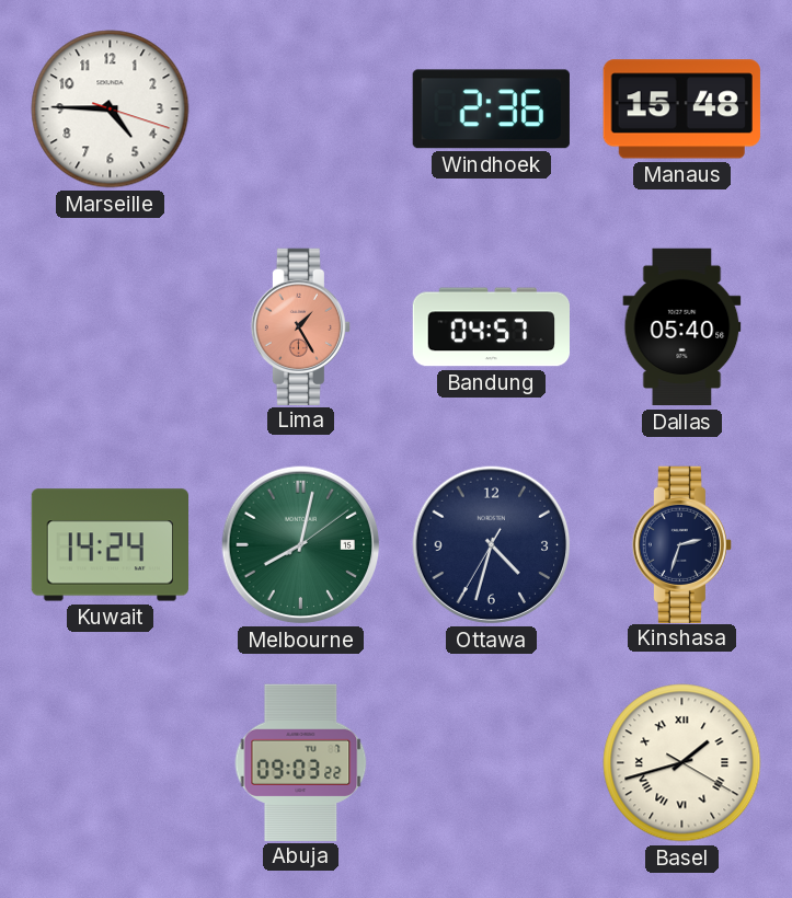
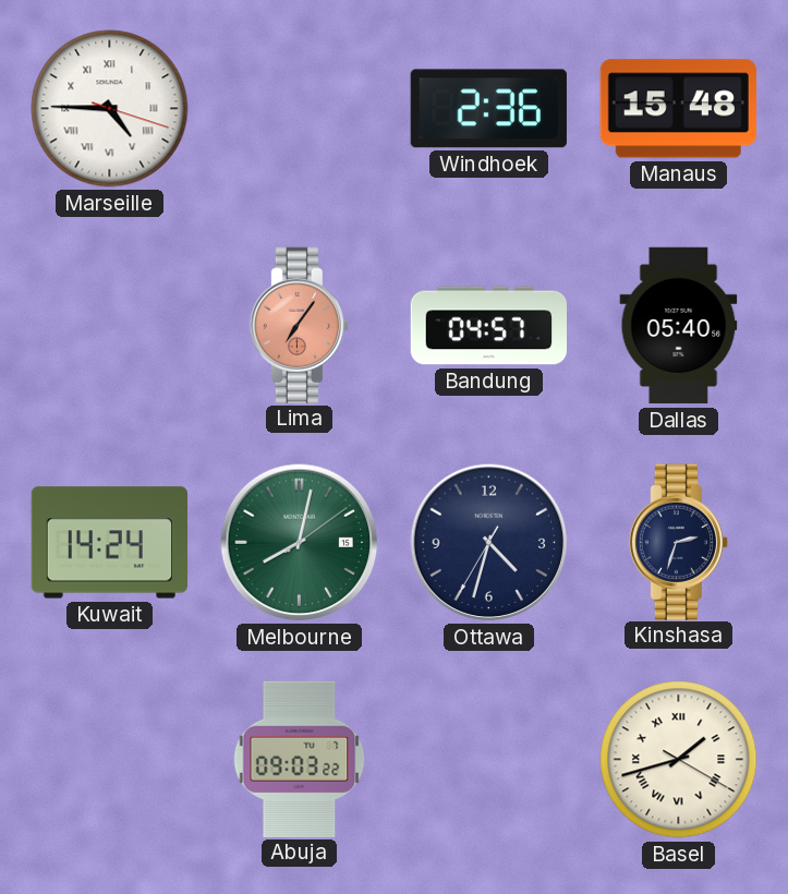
Marseille numerals: Arabic -> Roman
Lima: 1:25 -> 7:06
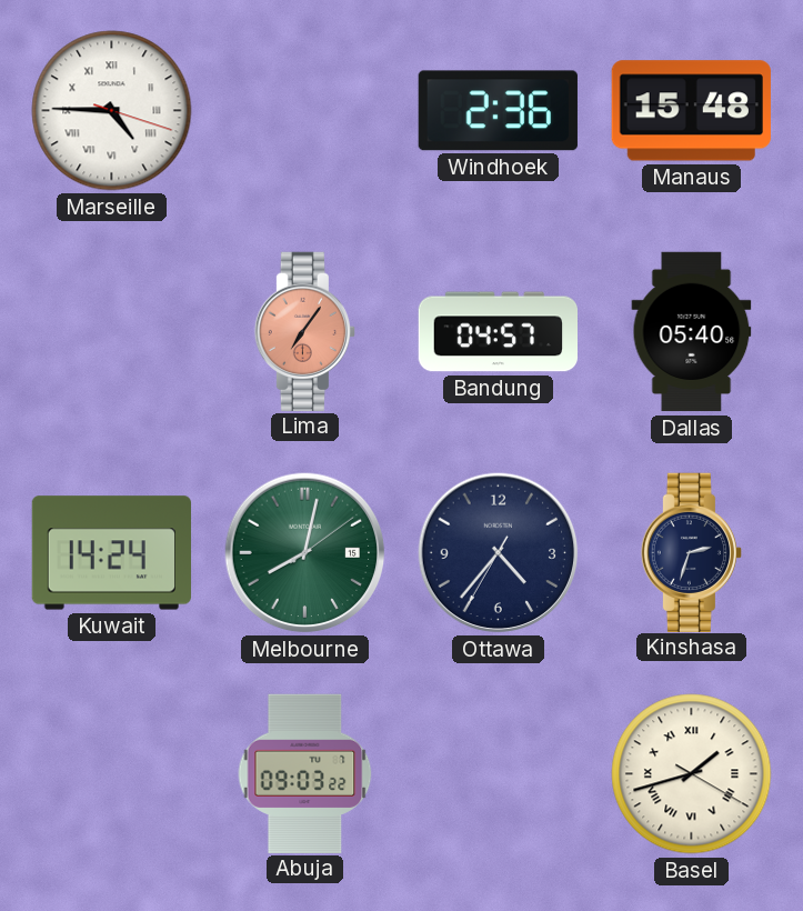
Ottawa: 4:32 -> 4:36
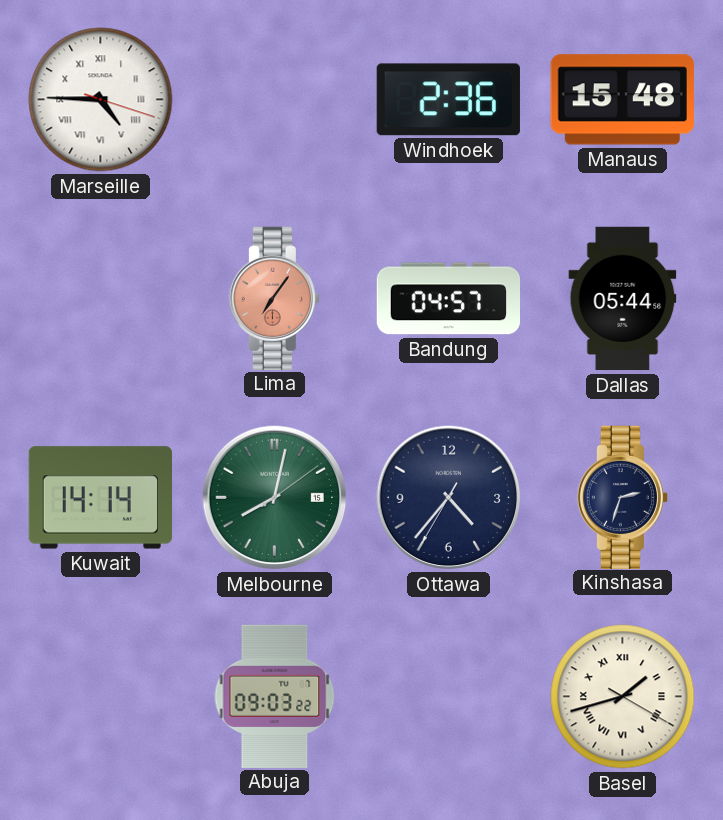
Dallas: 05:40 -> 05:44
Kuwait: 14:24 -> 14:14
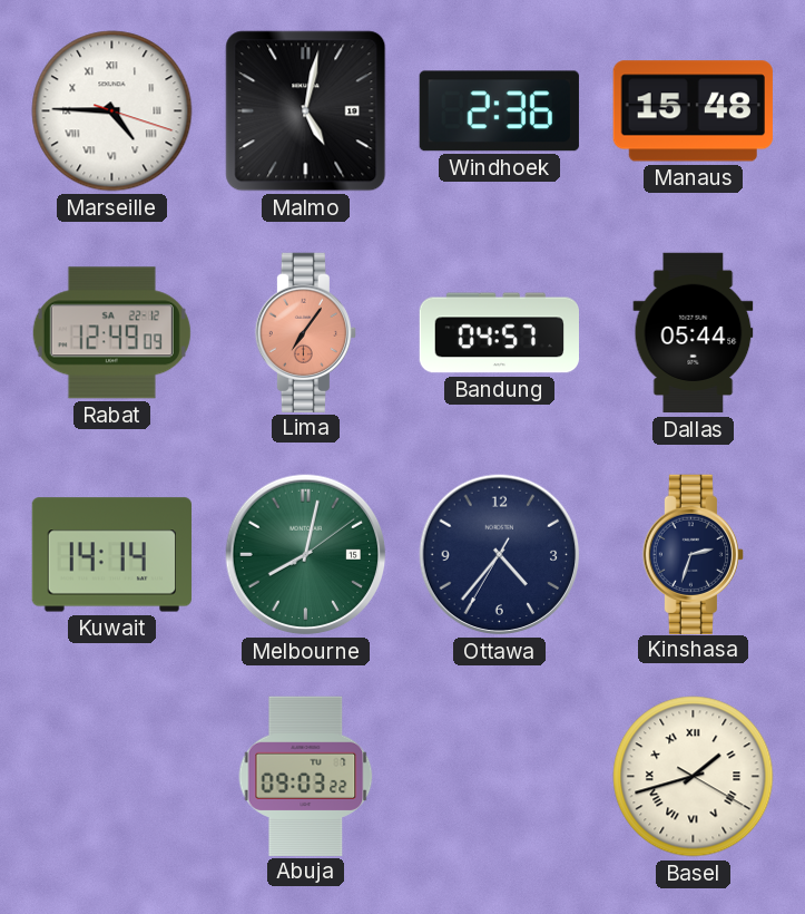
Malmo: none -> 5:02
Rabat: none -> 12:49
